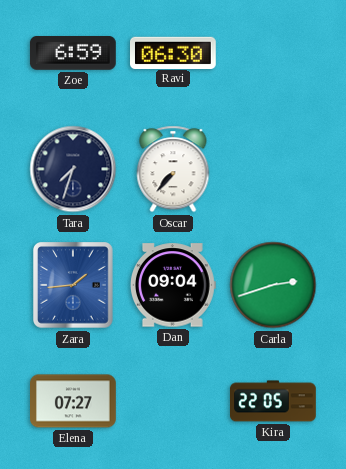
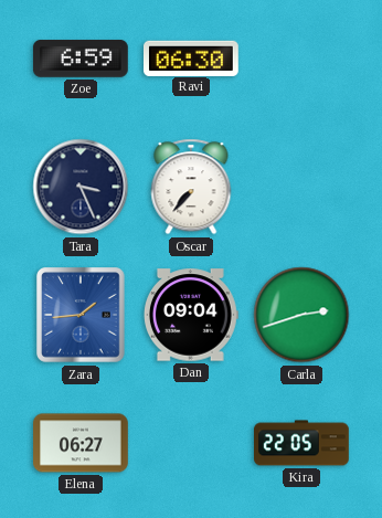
Tara: 7:33 -> 3:26
Elena: 07:27 -> 06:27
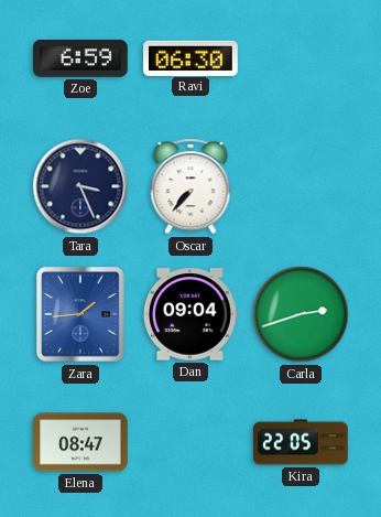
Elena: 06:27 -> 08:47
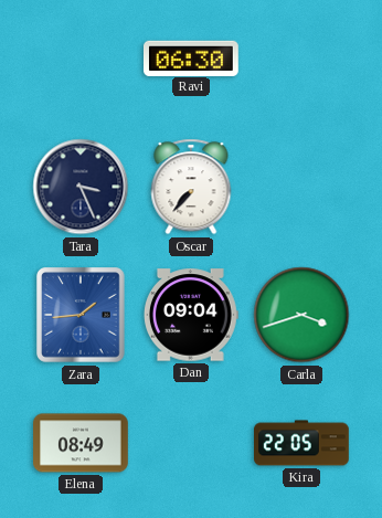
Zoe: 6:59 -> none
Carla: 2:42 -> 3:42
Elena: 08:47 -> 08:49
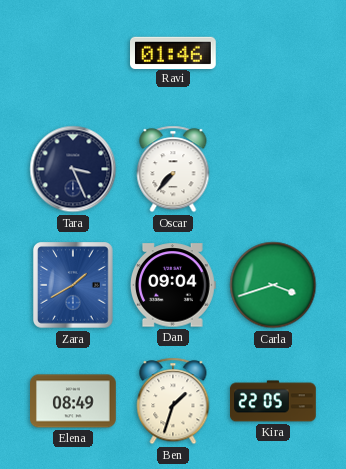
Ravi: 06:30 -> 01:46
Zara: 1:44 -> 1:40
Ben: none -> 1:33
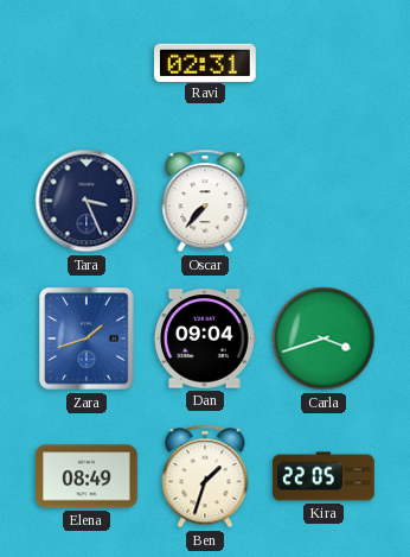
Ravi: 01:46 -> 02:31
Zara: 1:40 -> 1:42
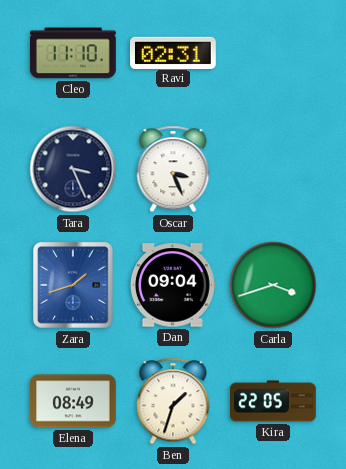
Cleo: none -> 11:10
Oscar: 7:37 -> 3:26
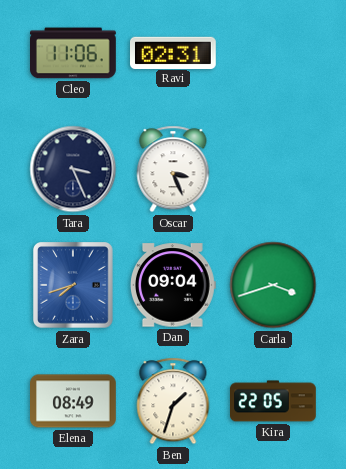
Cleo: 11:10 -> 11:06
Zara: 1:42 -> 7:42
